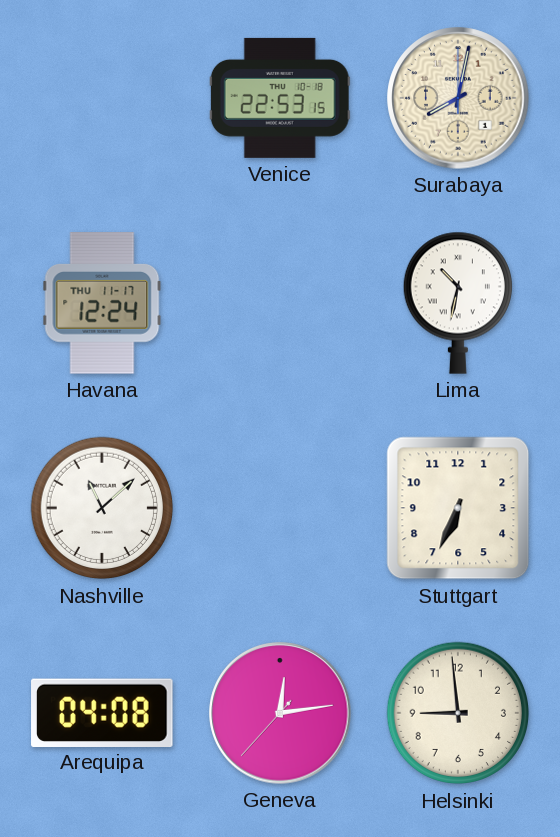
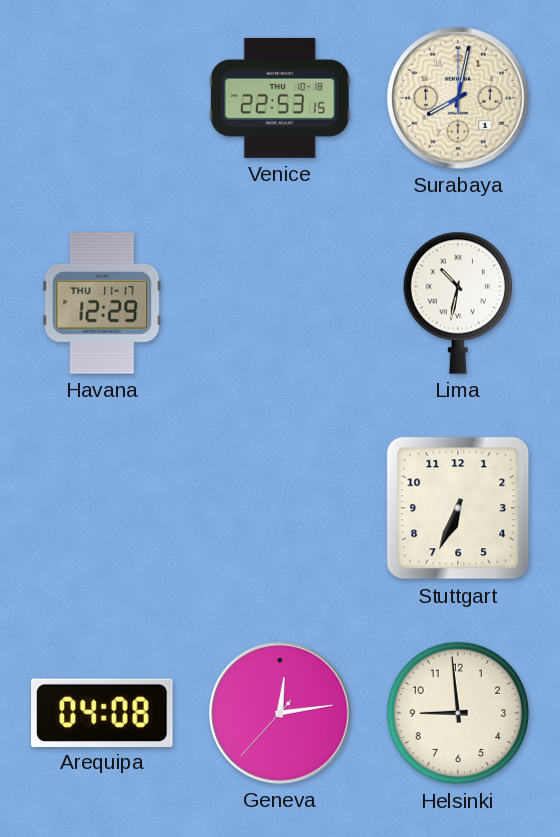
Havana: 12:24 -> 12:29
Nashville: 11:08 -> none
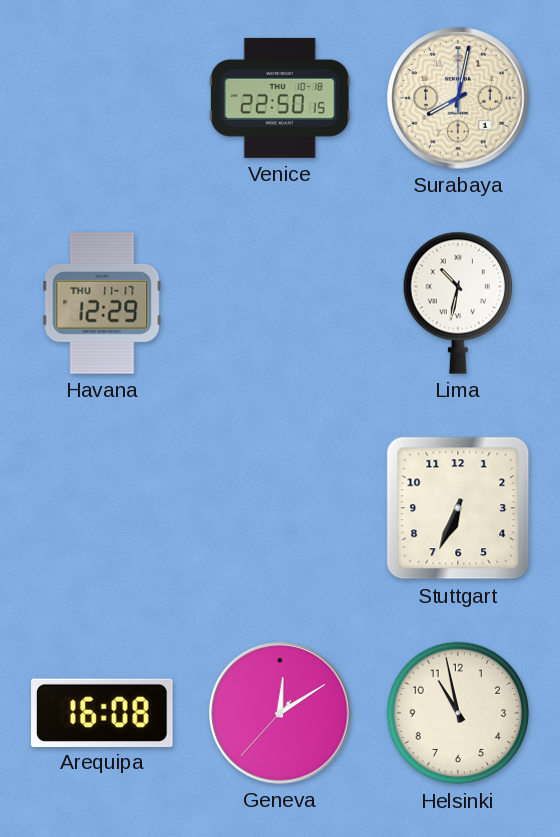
Venice: 22:53 -> 22:50
Arequipa: 04:08 -> 16:08
Geneva: 12:13 -> 12:09
Helsinki: 8:59 -> 10:58
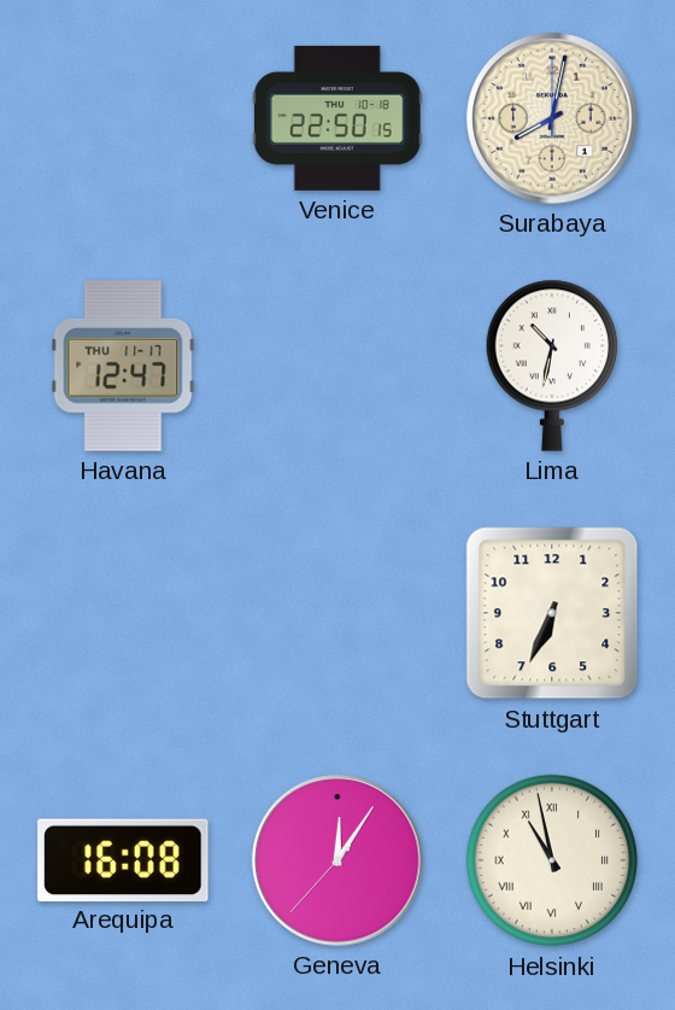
Havana: 12:29 -> 12:47
Geneva: 12:09 -> 12:05
Helsinki numerals: Arabic -> Roman
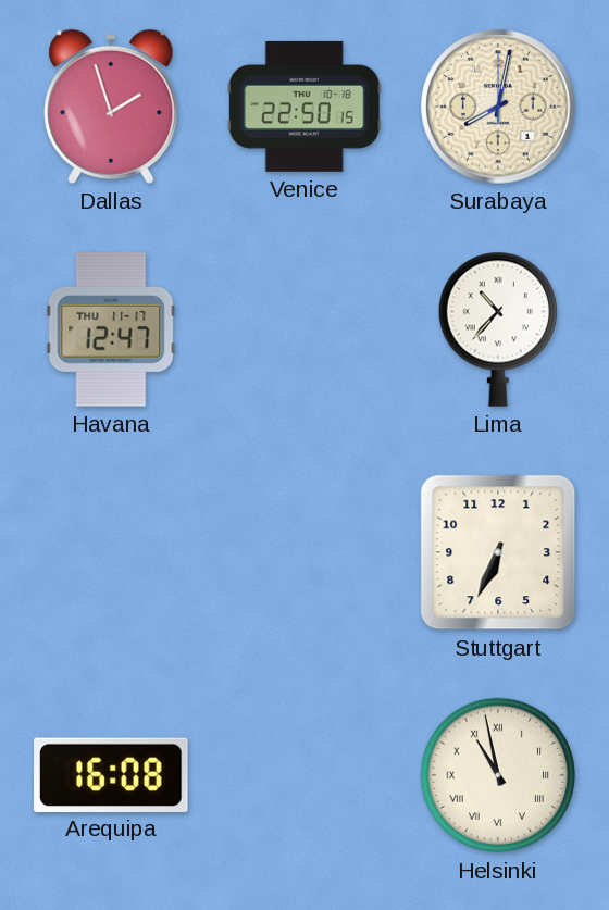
Dallas: none -> 1:57
Lima: 10:32 -> 10:37
Geneva: 12:05 -> none
